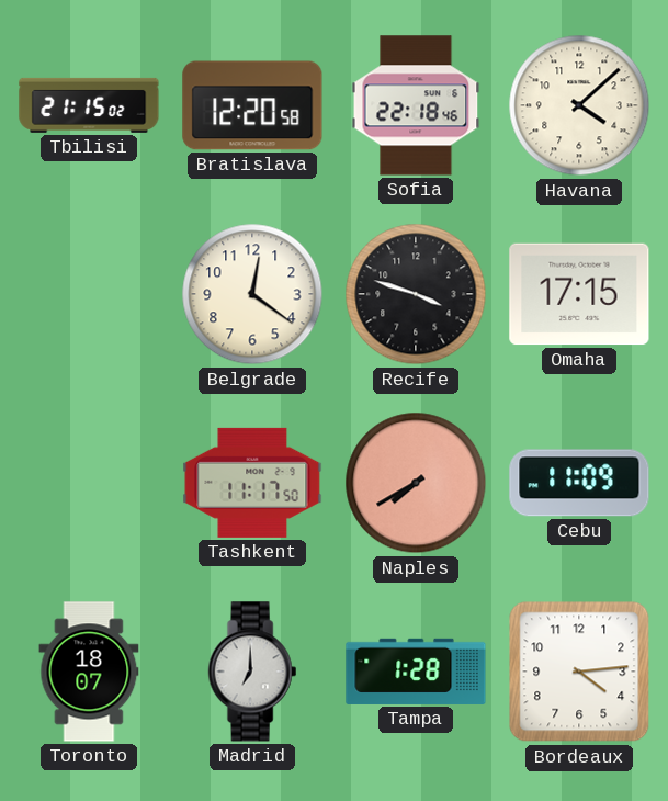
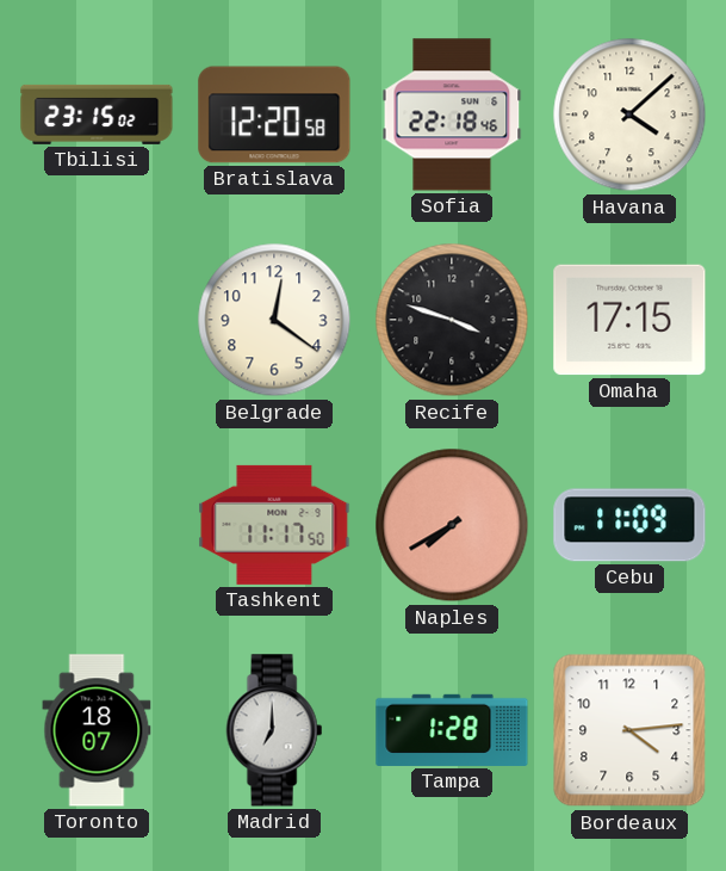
Tbilisi: 21:15 -> 23:15
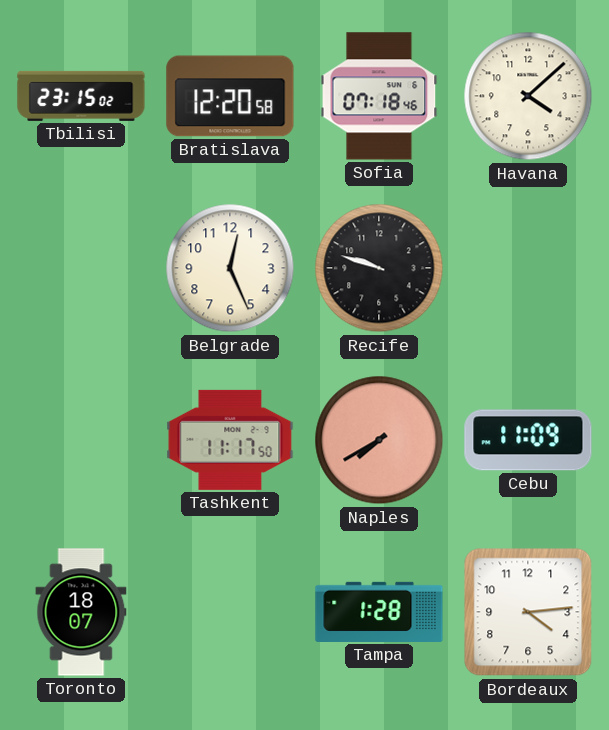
Sofia: 22:18 -> 07:18
Belgrade: 12:21 -> 12:26
Recife: 3:48 -> 9:48
Omaha: 17:15 -> none
Madrid: 7:00 -> none
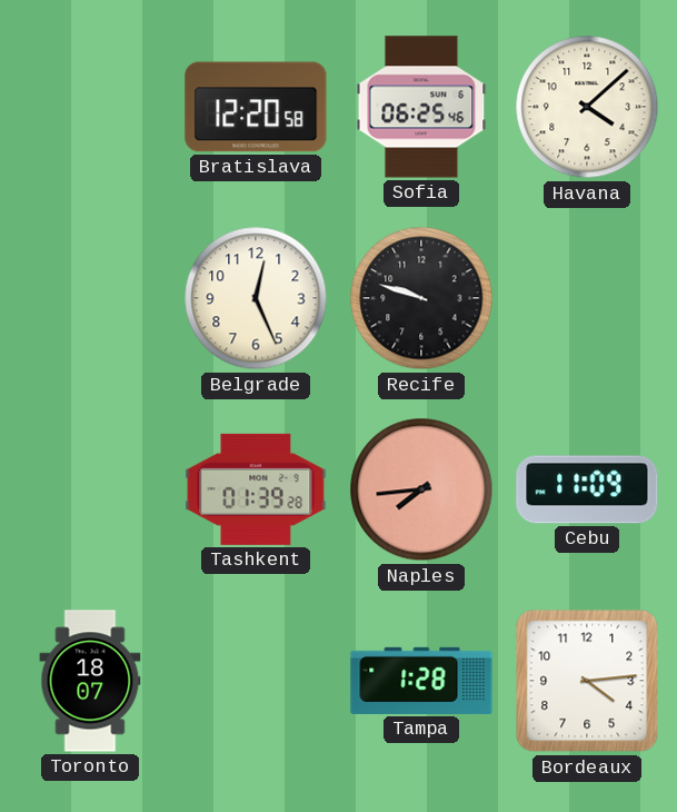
Tbilisi: 23:15 -> none
Sofia: 07:18 -> 06:25
Tashkent: 11:17 -> 01:39
Naples: 7:40 -> 7:44
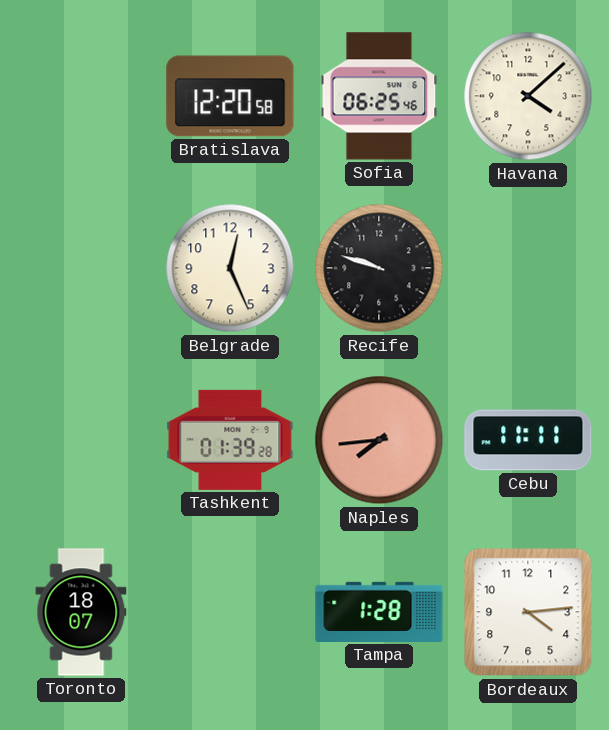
Cebu: 11:09 -> 11:11
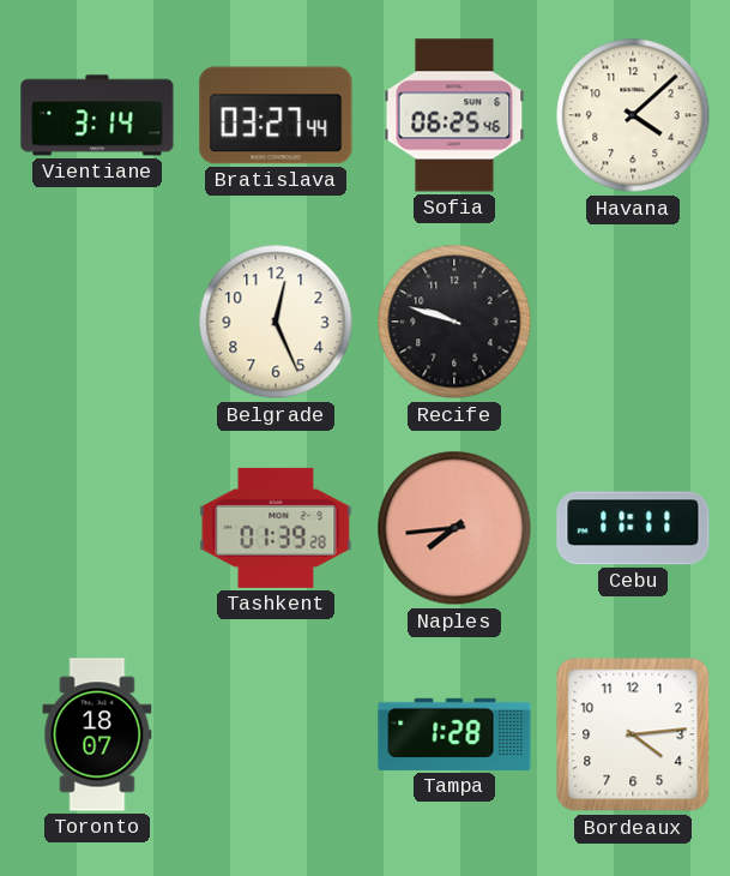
Vientiane: none -> 3:14
Bratislava: 12:20 -> 03:27
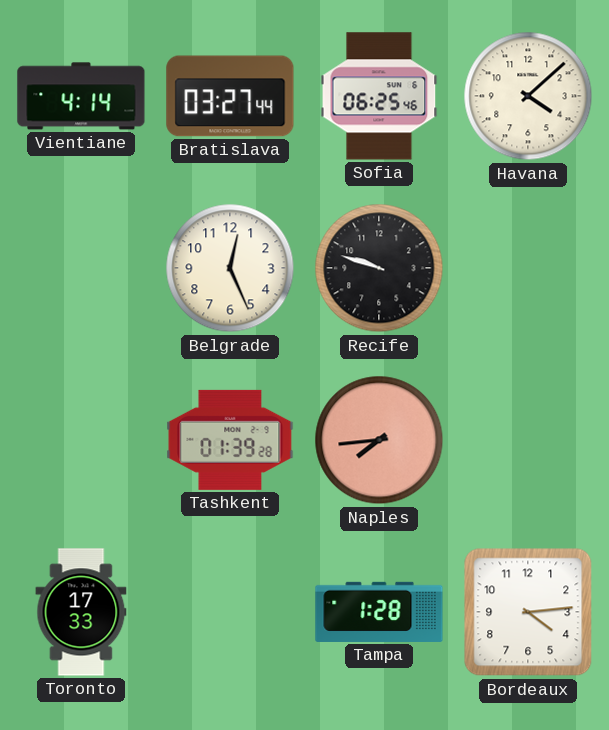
Vientiane: 3:14 -> 4:14
Cebu: 11:11 -> none
Toronto: 18:07 -> 17:33
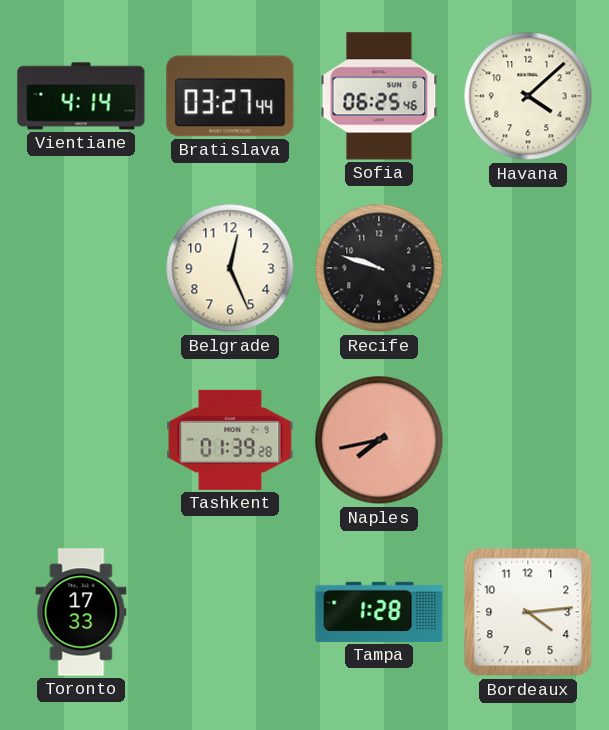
Naples: 7:44 -> 7:43
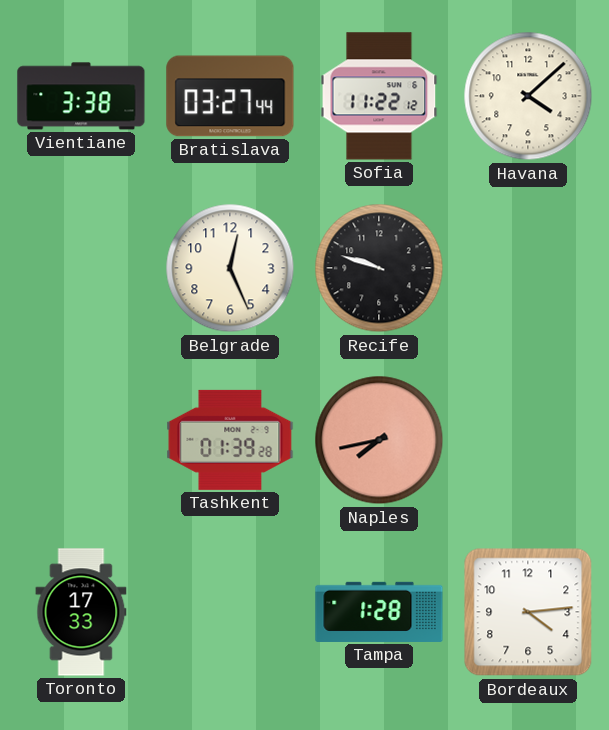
Vientiane: 4:14 -> 3:38
Sofia: 06:25 -> 11:22
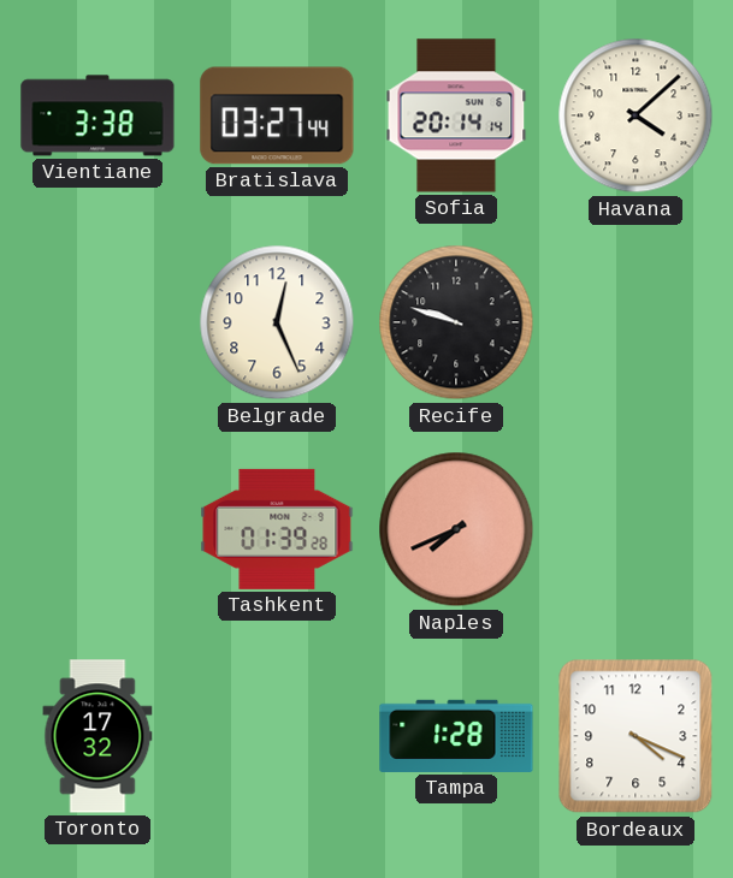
Sofia: 11:22 -> 20:14
Naples: 7:43 -> 7:41
Toronto: 17:33 -> 17:32
Bordeaux: 4:14 -> 4:19
